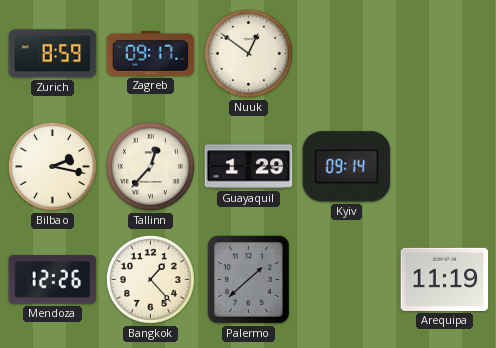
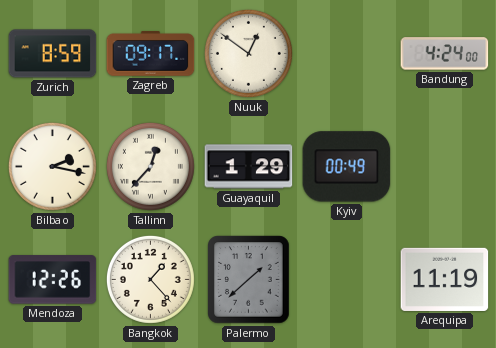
Bandung: none -> 4:24
Kyiv: 09:14 -> 00:49
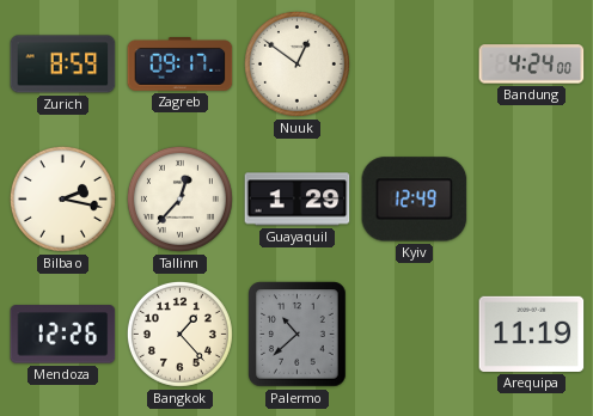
Kyiv: 00:49 -> 12:49
Palermo: 1:38 -> 10:38
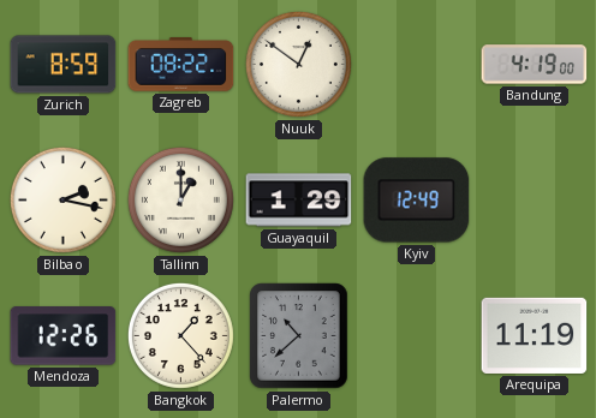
Zagreb: 09:17 -> 08:22
Bandung: 4:24 -> 4:19
Tallinn: 12:37 -> 1:00
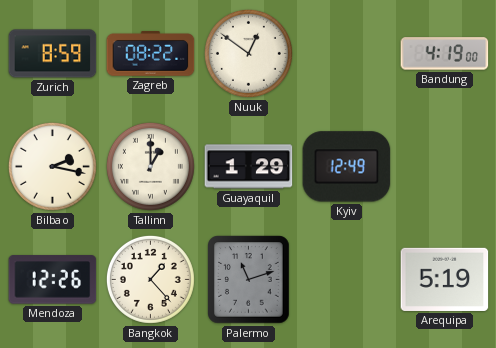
Palermo: 10:38 -> 11:12
Arequipa: 11:19 -> 5:19
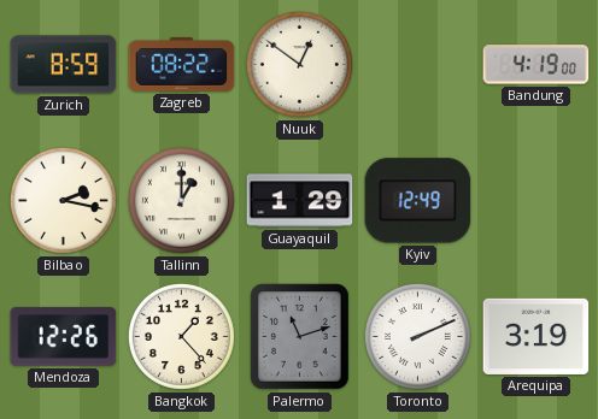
Toronto: none -> 2:11
Arequipa: 5:19 -> 3:19
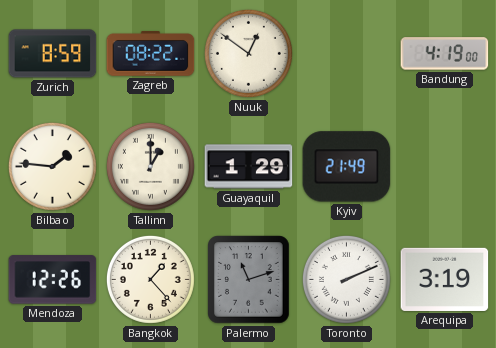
Bilbao: 2:17 -> 1:46
Kyiv: 12:49 -> 21:49
